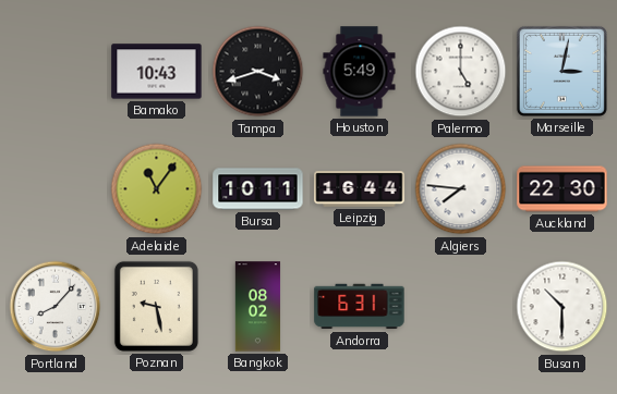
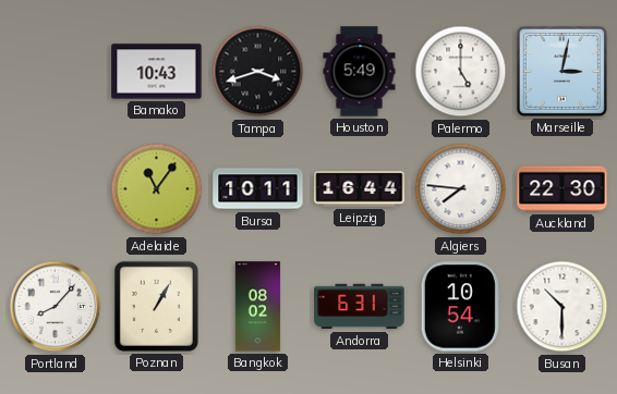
Poznan: 9:28 -> 1:05
Helsinki: none -> 10:54
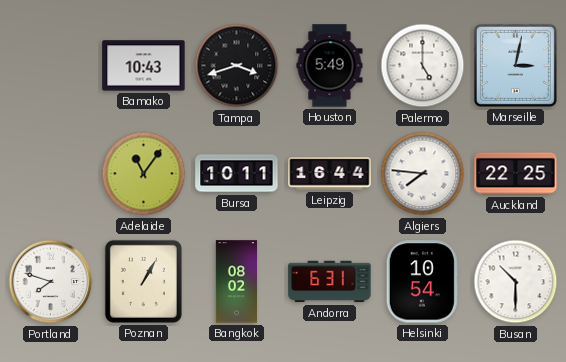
Auckland: 22:30 -> 22:25
Portland: 8:07 -> 7:48
